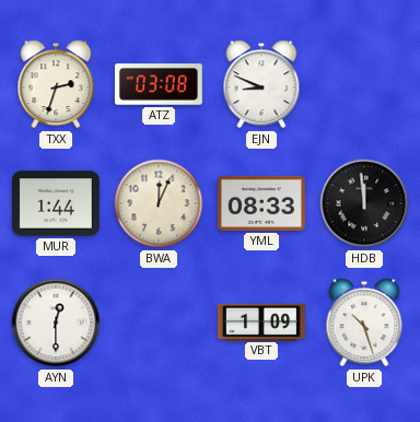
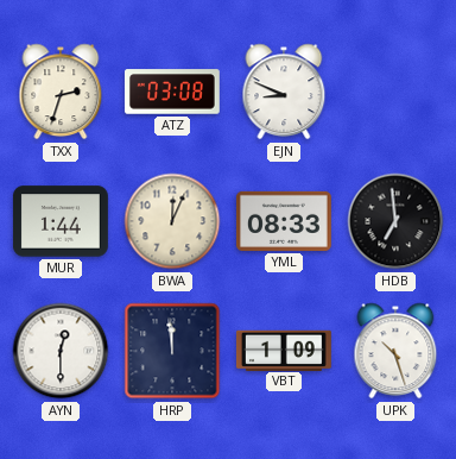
HDB: 11:59 -> 6:59
HRP: none -> 11:59
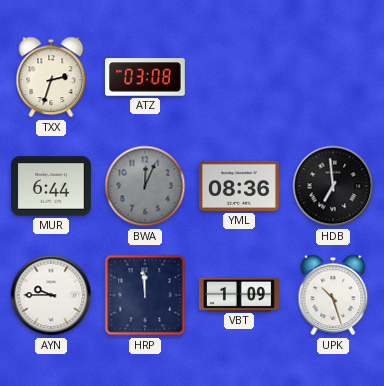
EJN: 8:49 -> none
MUR: 1:44 -> 6:44
BWA dial: cream -> grey
YML: 08:33 -> 08:36
AYN: 12:30 -> 9:45
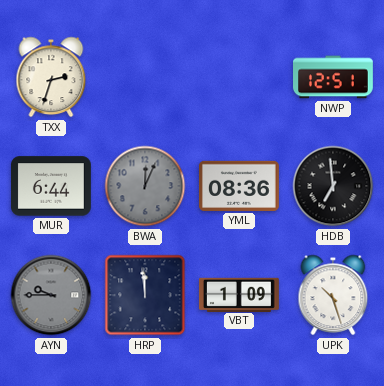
ATZ: 03:08 -> none
NWP: none -> 12:51
AYN dial: white -> grey
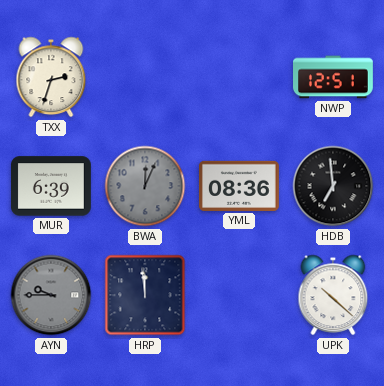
MUR: 6:44 -> 6:39
VBT: 1:09 -> none
UPK: 10:27 -> 10:22
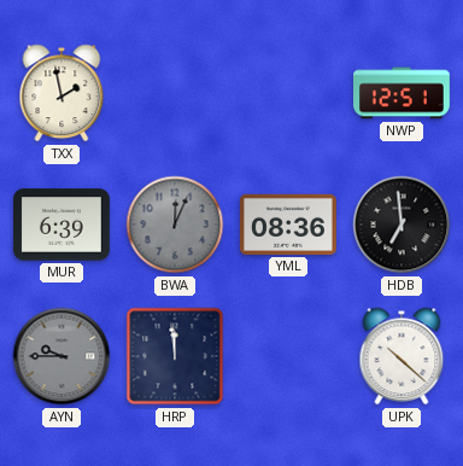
TXX: 2:33 -> 1:58
